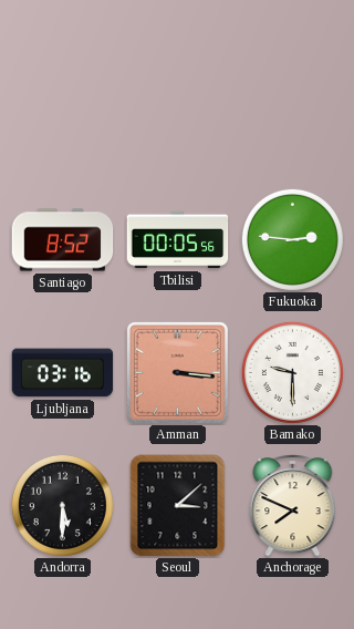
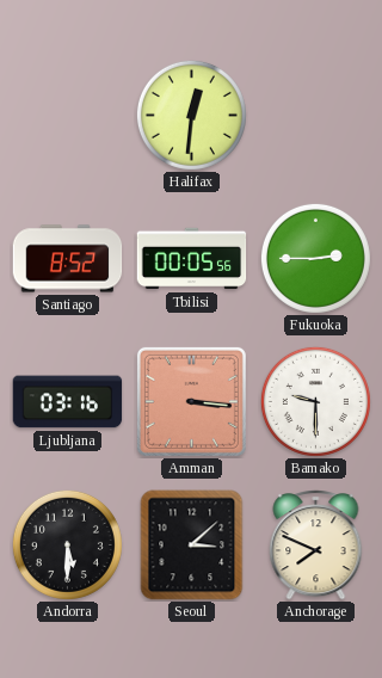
Halifax: none -> 12:31
Fukuoka: 2:46 -> 2:45
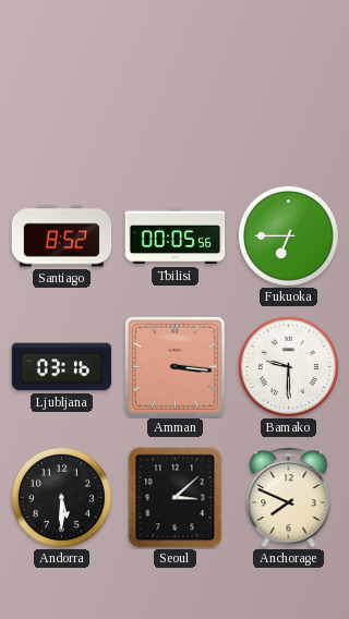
Halifax: 12:31 -> none
Fukuoka: 2:45 -> 6:45
